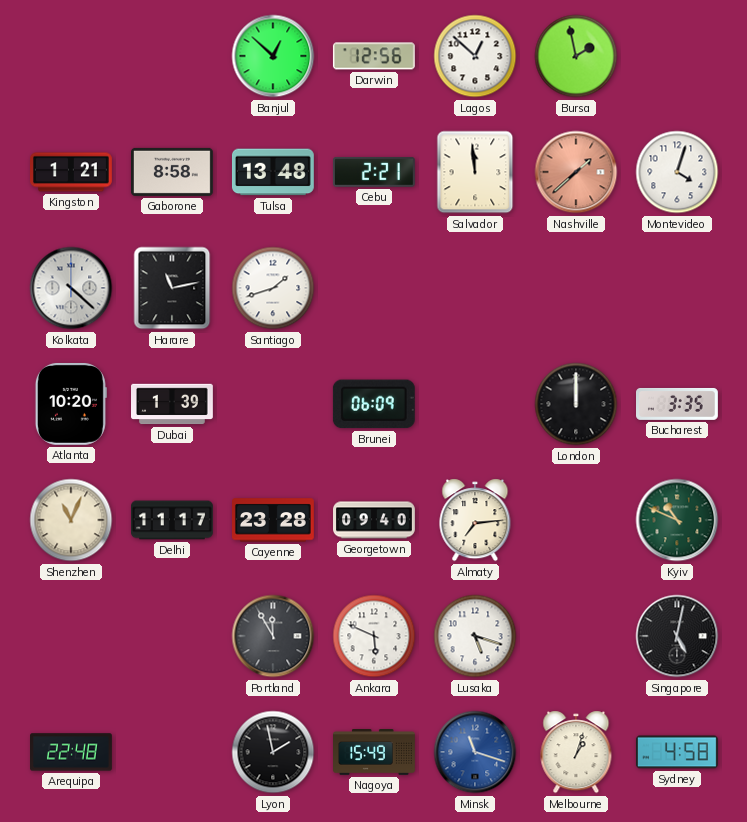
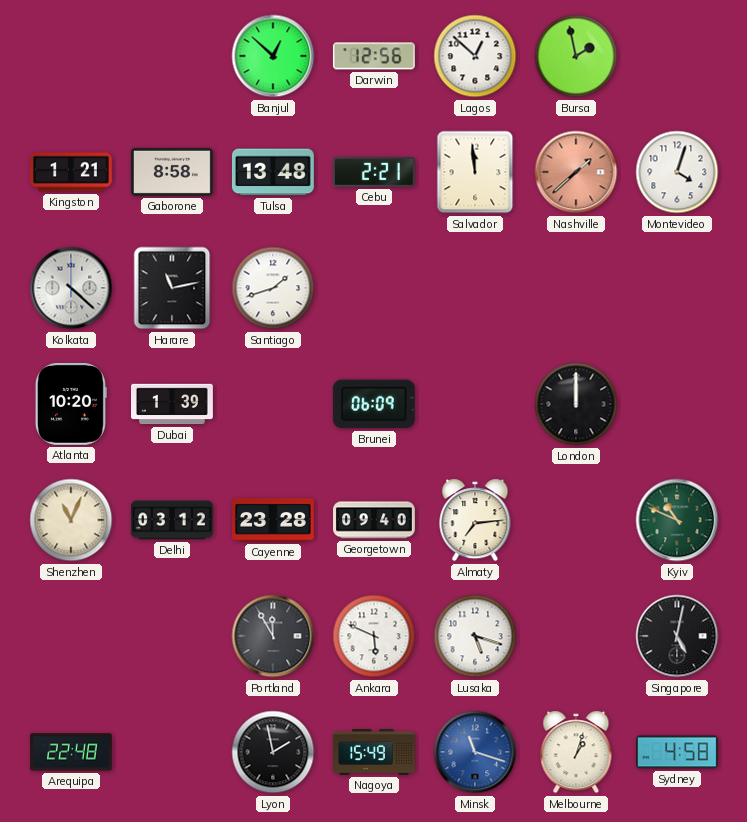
Bucharest: 3:35 -> none
Delhi: 11:17 -> 03:12
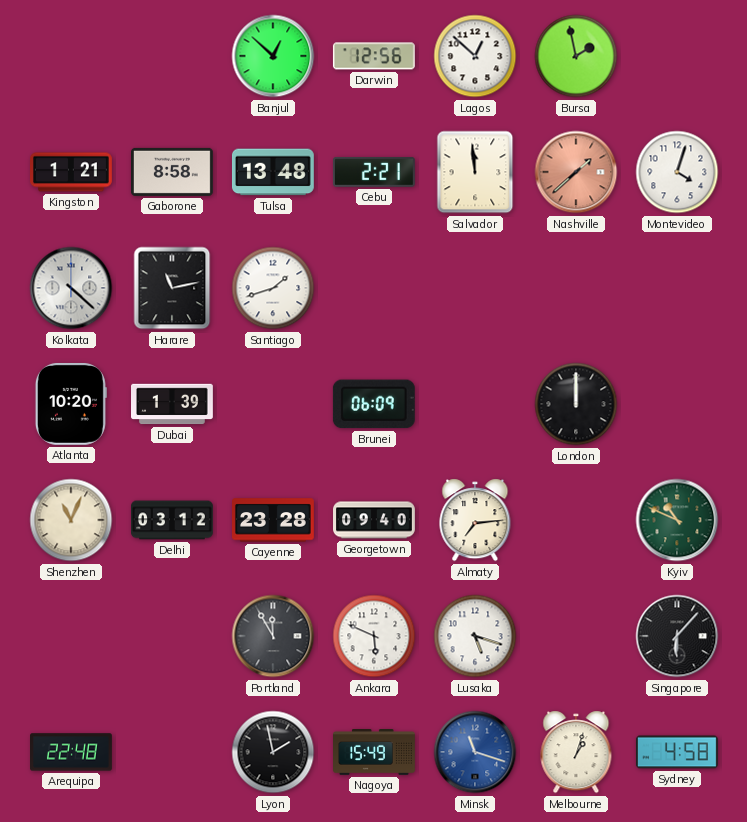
Singapore: 5:02 -> 6:07
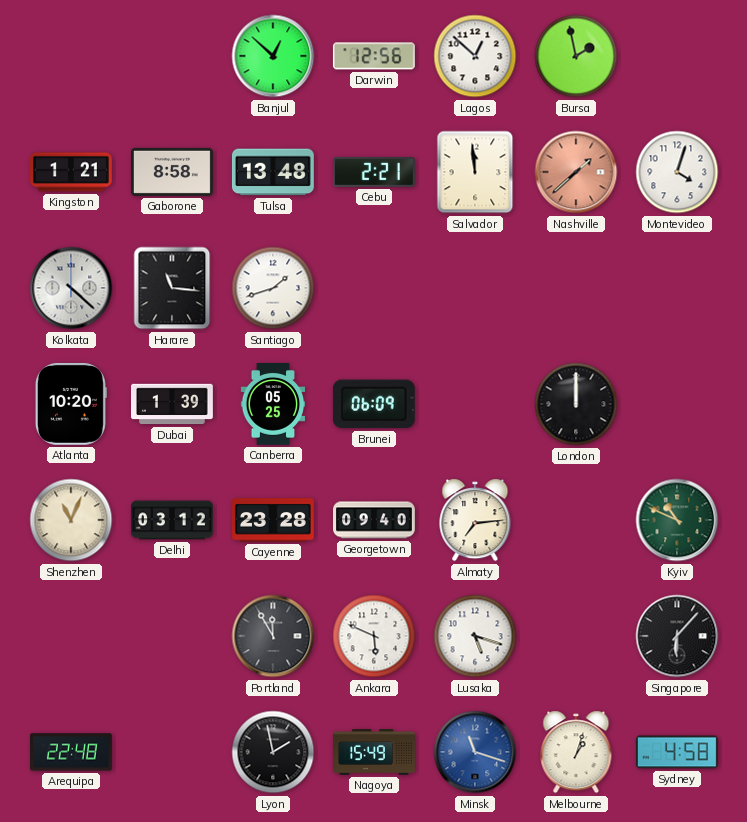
Harare: 11:13 -> 11:16
Canberra: none -> 05:25
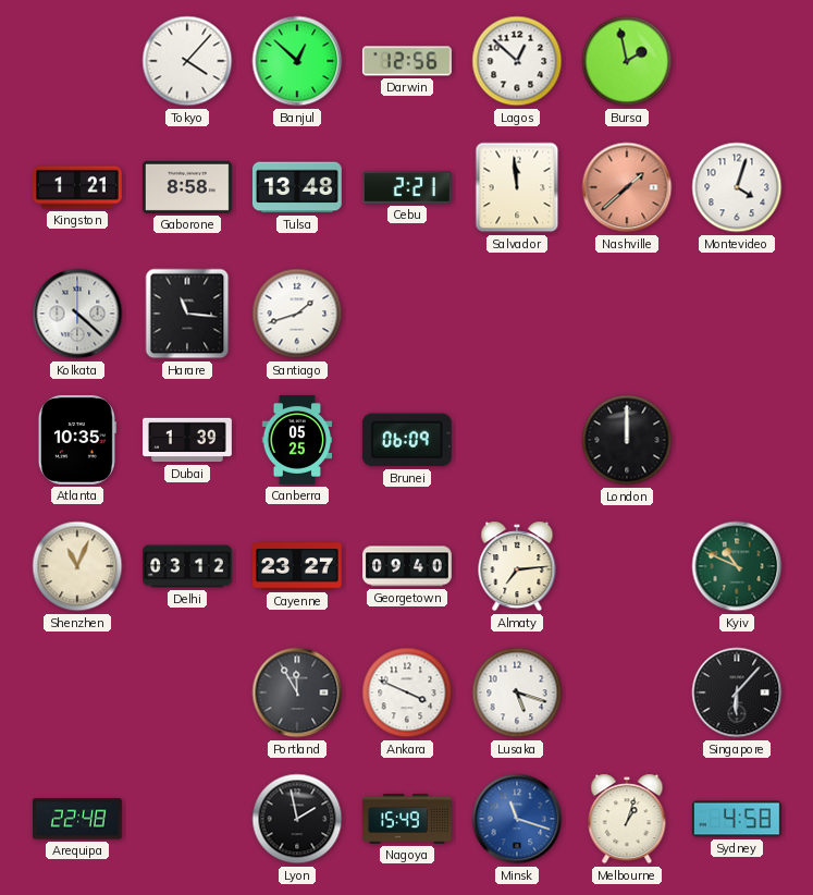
Tokyo: none -> 4:07
Atlanta: 10:20 -> 10:35
Cayenne: 23:28 -> 23:27
Ankara: 5:49 -> 3:49
